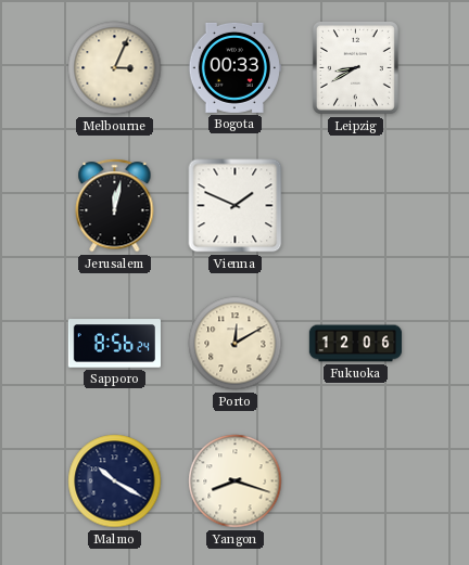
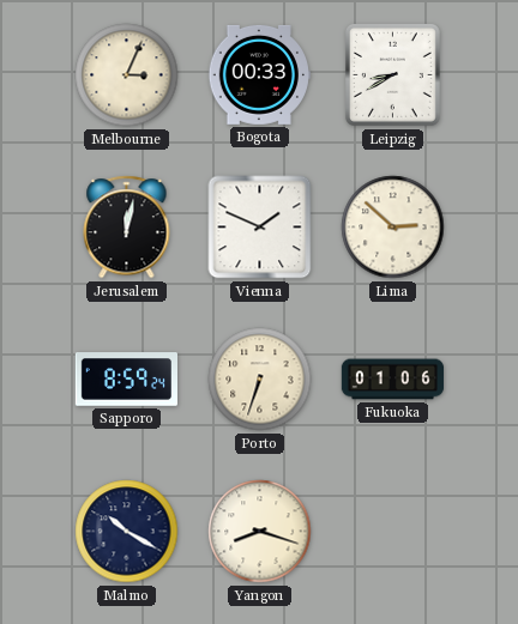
Lima: none -> 2:52
Sapporo: 8:56 -> 8:59
Porto: 12:10 -> 6:33
Fukuoka: 12:06 -> 01:06
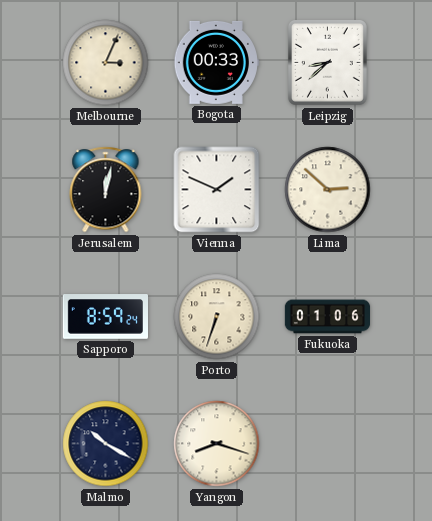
Leipzig: 8:40 -> 8:38
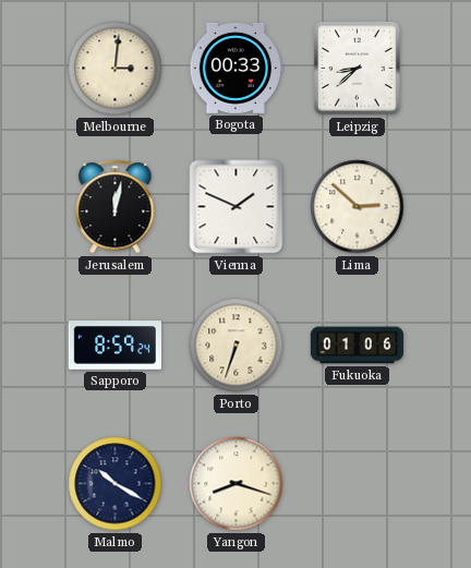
Melbourne: 3:04 -> 3:01
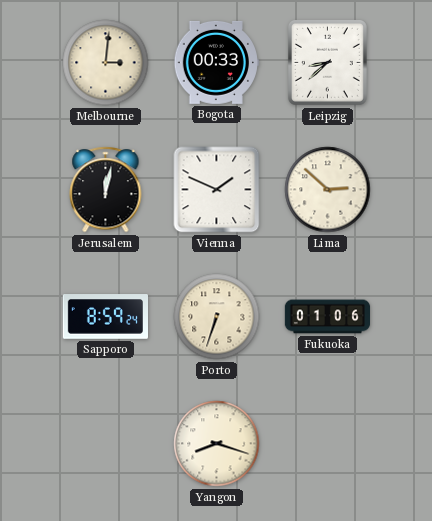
Malmo: 10:20 -> none
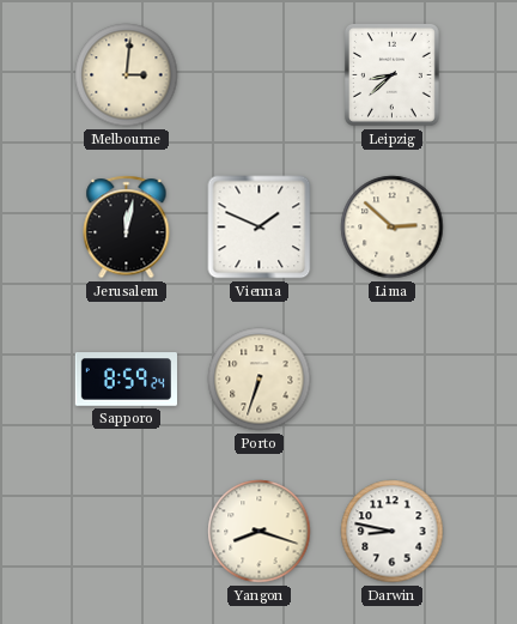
Bogota: 00:33 -> none
Fukuoka: 01:06 -> none
Darwin: none -> 8:47
